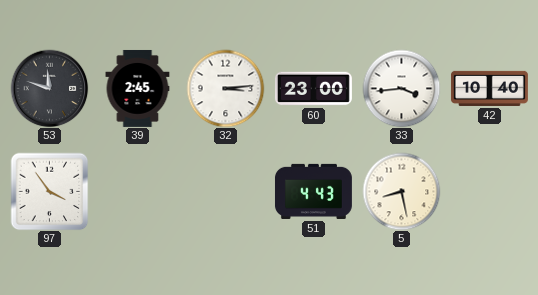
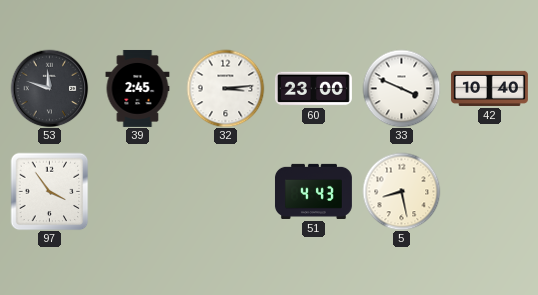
33: 3:44 -> 3:49
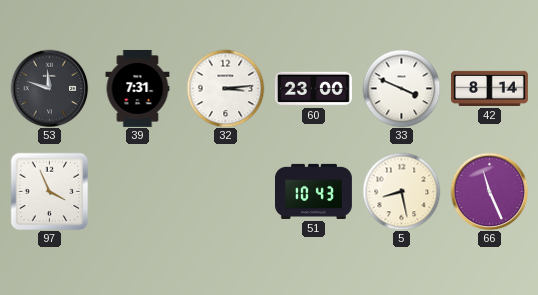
39: 2:45 -> 7:31
42: 10:40 -> 8:14
97: 3:54 -> 3:56
51: 4:43 -> 10:43
66: none -> 11:26
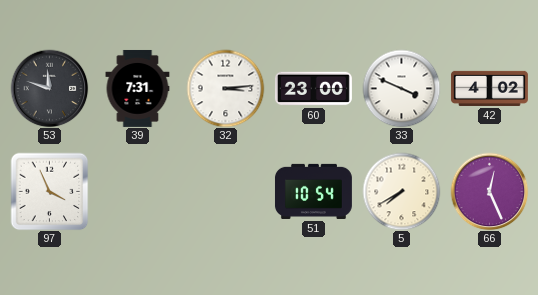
42: 8:14 -> 4:02
51: 10:43 -> 10:54
5: 8:28 -> 7:40
66: 11:26 -> 12:26
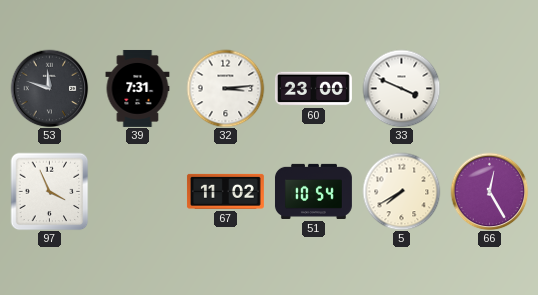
42: 4:02 -> none
67: none -> 11:02
66: 12:26 -> 12:25
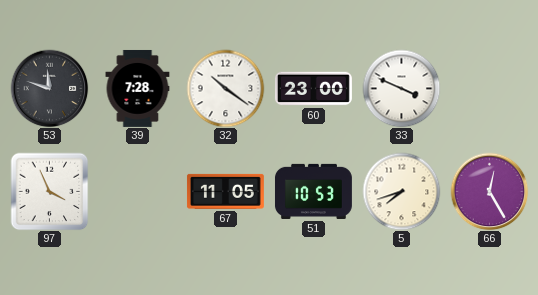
39: 7:31 -> 7:28
32: 3:14 -> 10:21
67: 11:02 -> 11:05
51: 10:54 -> 10:53
5: 7:40 -> 7:42
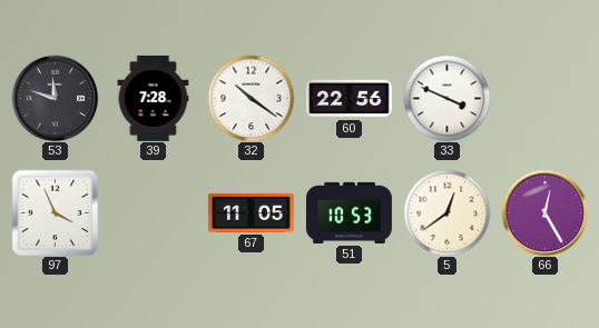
60: 23:00 -> 22:56
5: 7:42 -> 12:39
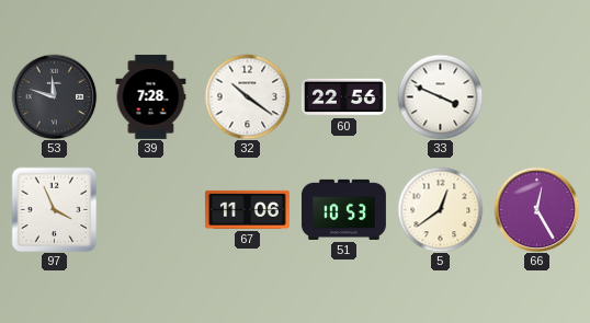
67: 11:05 -> 11:06
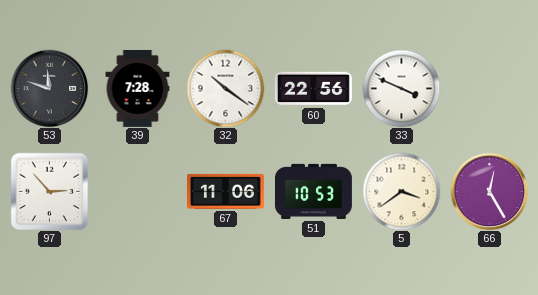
97: 3:56 -> 2:53
5: 12:39 -> 3:39
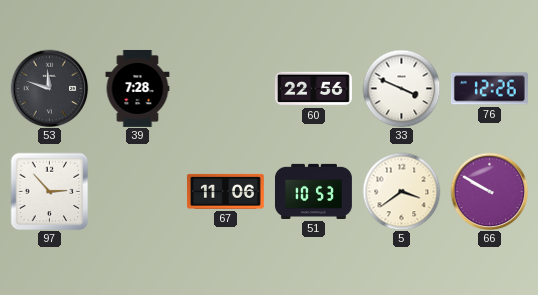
32: 10:21 -> none
76: none -> 12:26
66: 12:25 -> 9:50
